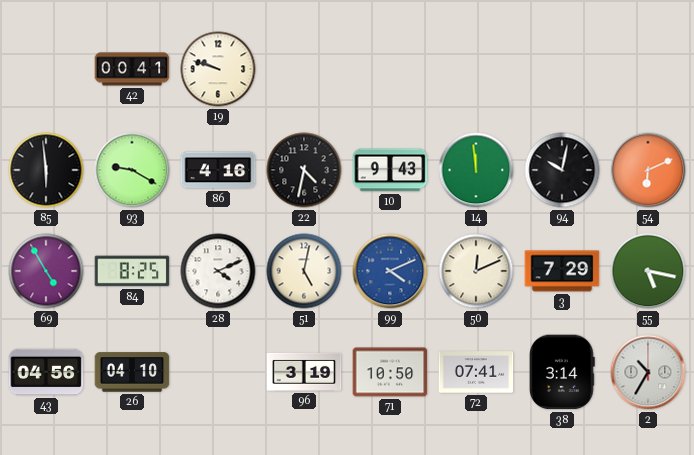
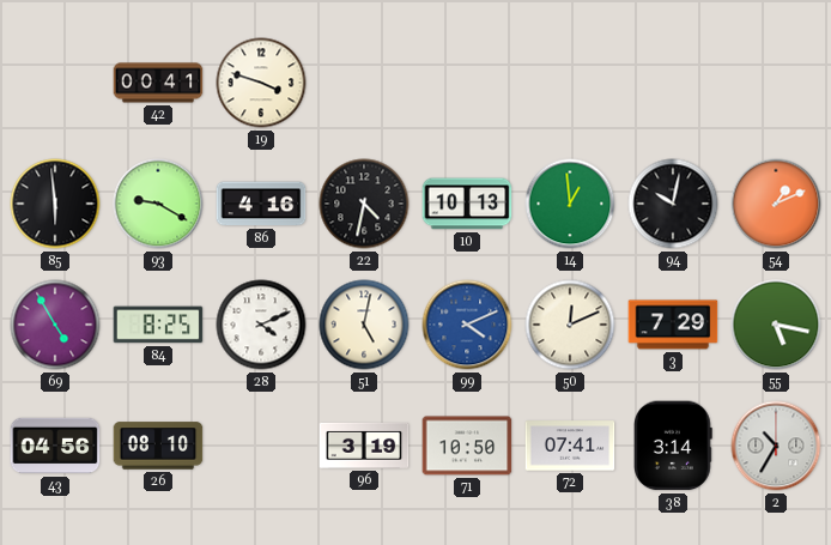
19: 9:48 -> 3:48
10: 9:43 -> 10:13
14: 11:59 -> 12:59
54: 6:11 -> 1:11
26: 04:10 -> 08:10
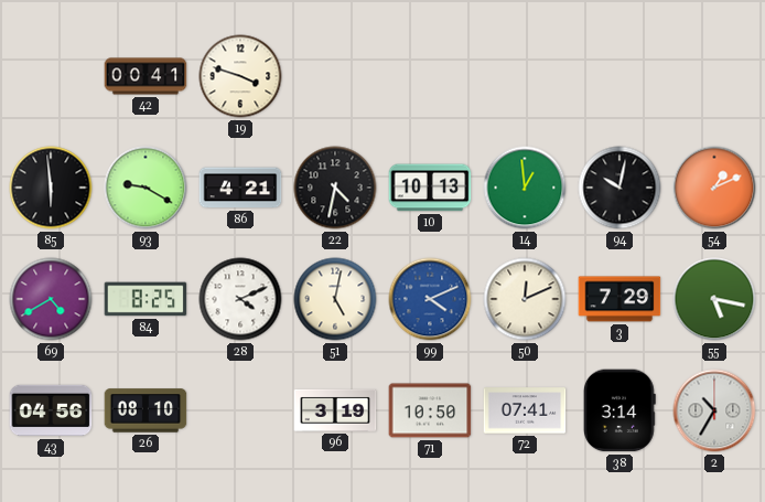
86: 4:16 -> 4:21
69: 4:55 -> 4:40
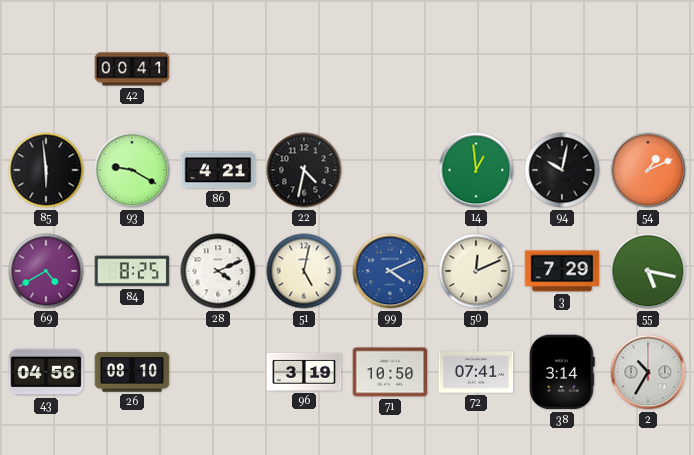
19: 3:48 -> none
10: 10:13 -> none
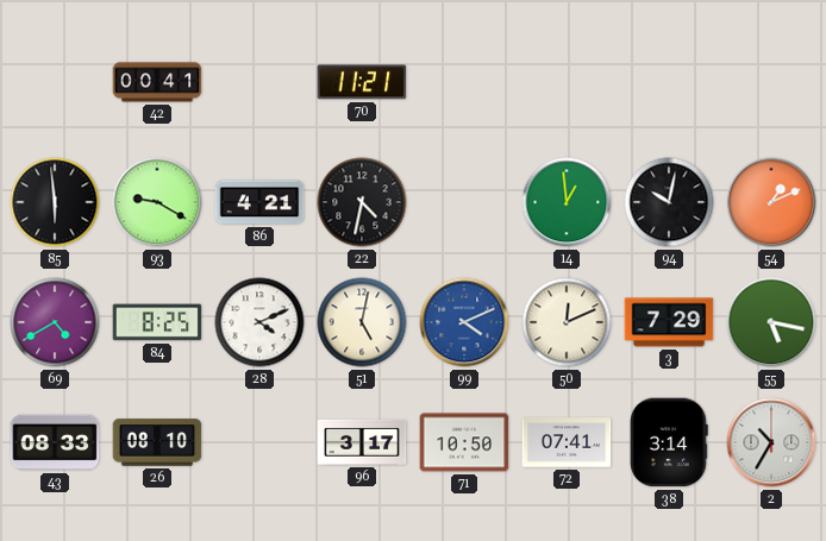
70: none -> 11:21
43: 04:56 -> 08:33
96: 3:19 -> 3:17
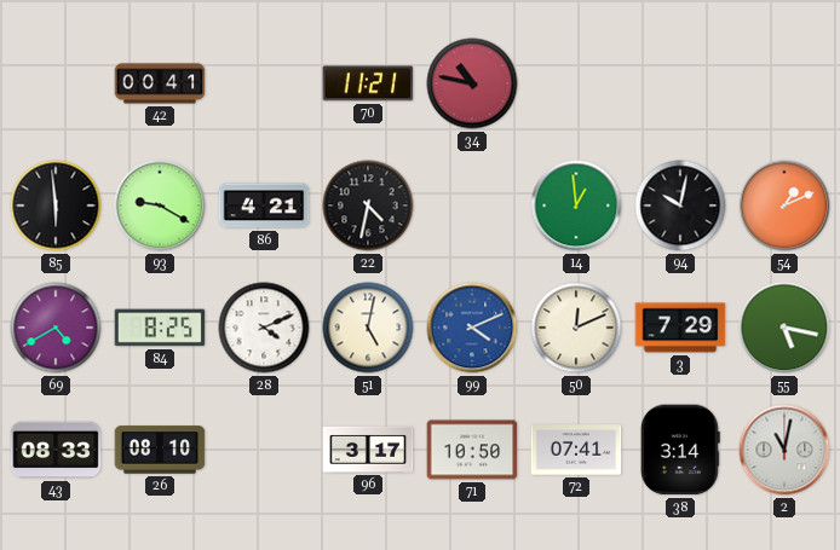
34: none -> 10:47
2: 10:35 -> 11:02
